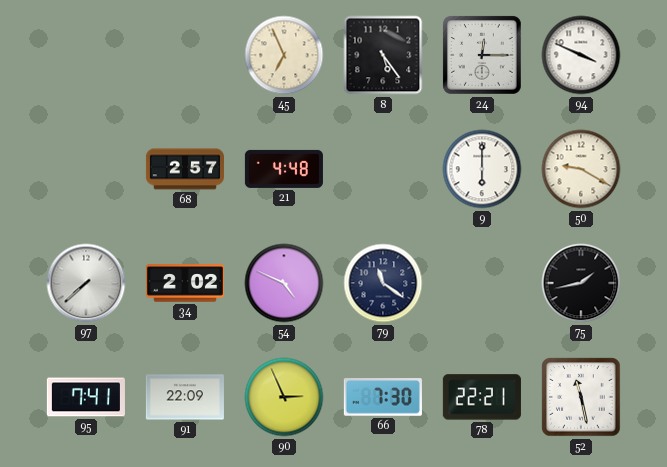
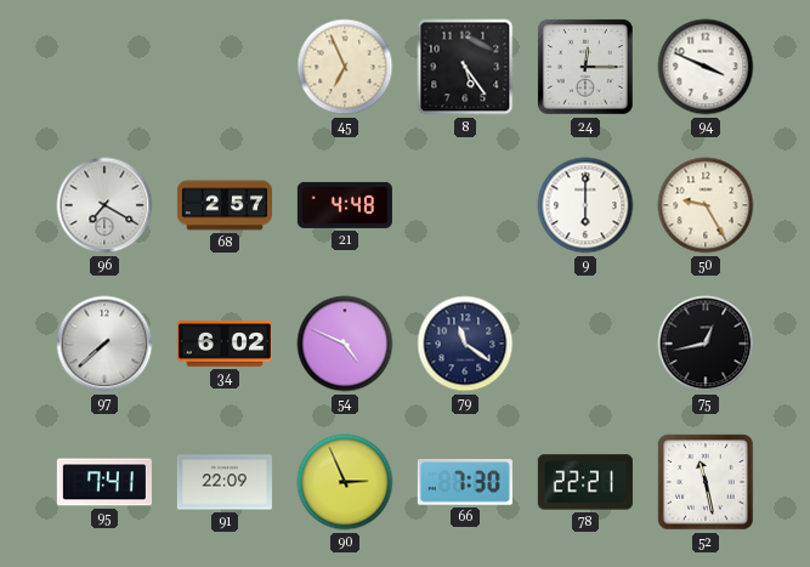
96: none -> 7:20
50: 9:20 -> 9:25
34: 2:02 -> 6:02
75: 1:43 -> 12:43
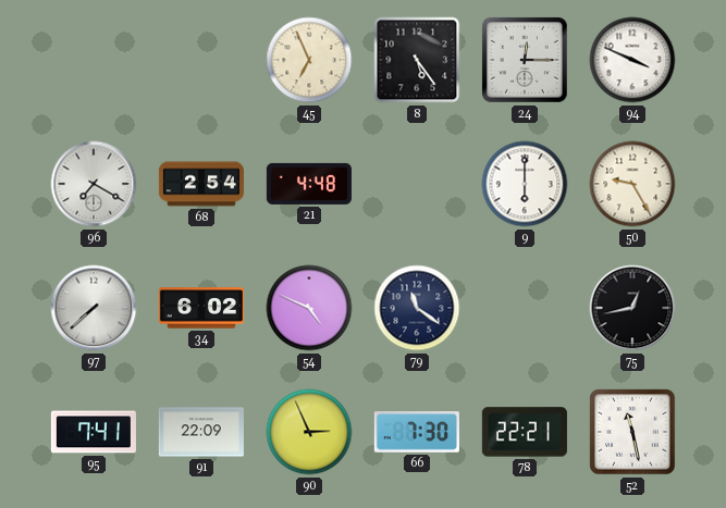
68: 2:57 -> 2:54
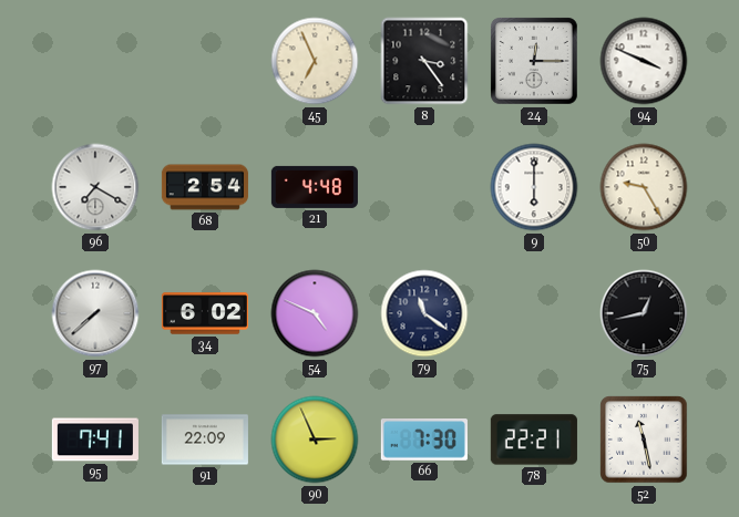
8: 5:24 -> 3:24
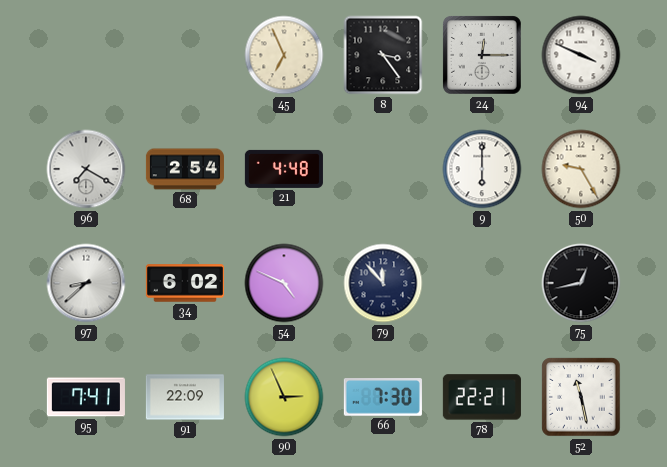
97: 7:38 -> 8:38
79: 11:21 -> 11:53
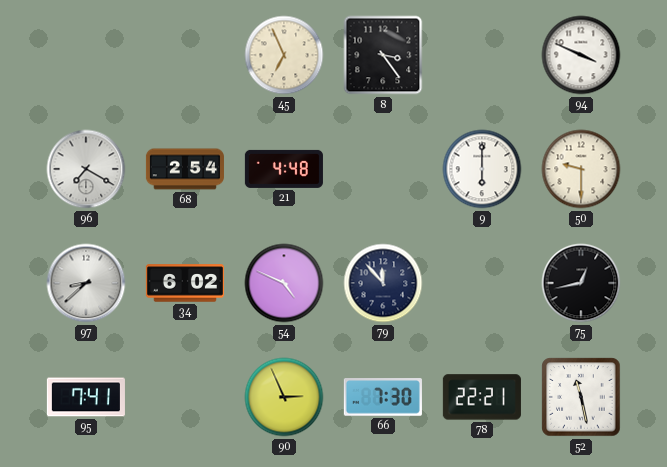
24: 12:15 -> none
50: 9:25 -> 9:30
91: 22:09 -> none
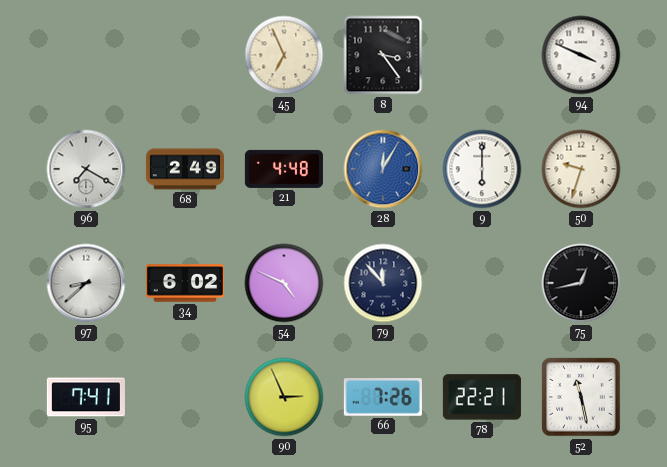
68: 2:54 -> 2:49
28: none -> 12:05
50: 9:30 -> 9:33
66: 7:30 -> 7:26
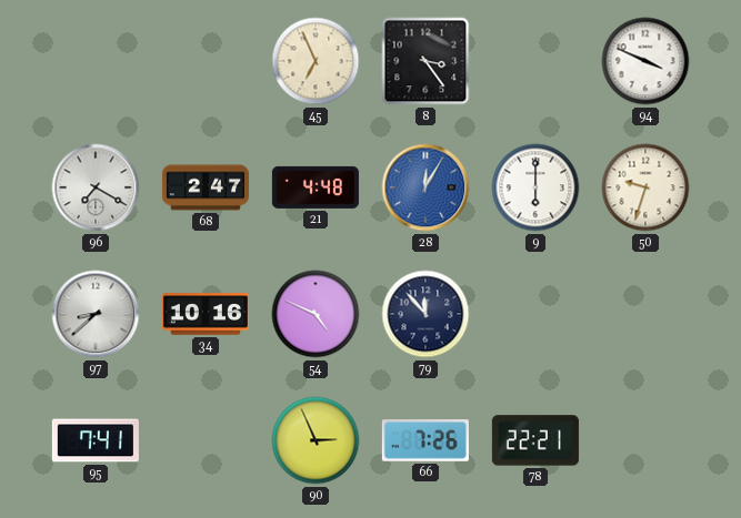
68: 2:49 -> 2:47
34: 6:02 -> 10:16
75: 12:43 -> none
52: 11:28 -> none
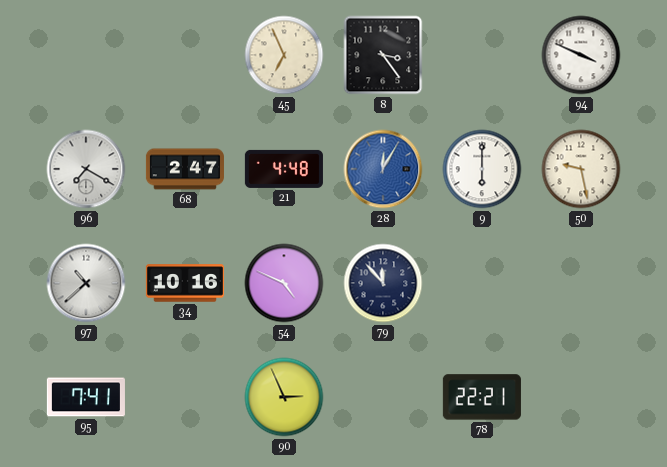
50: 9:33 -> 9:28
97: 8:38 -> 10:38
66: 7:26 -> none
